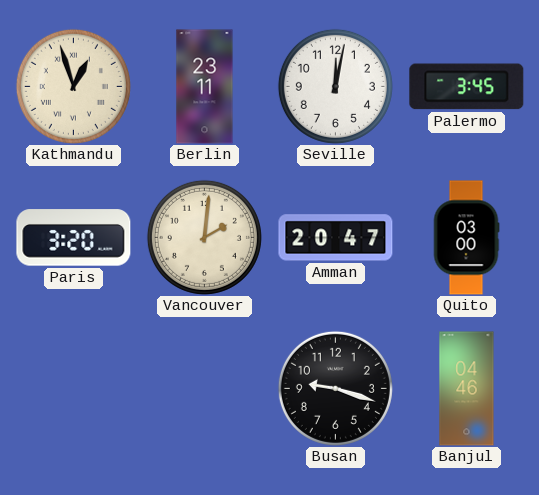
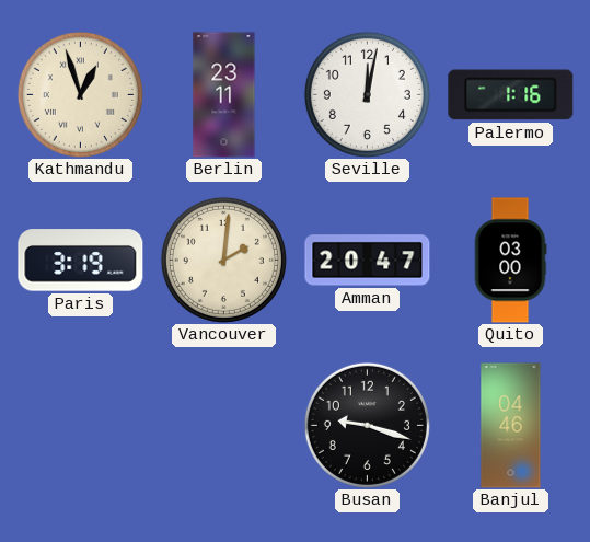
Palermo: 3:45 -> 1:16
Paris: 3:20 -> 3:19
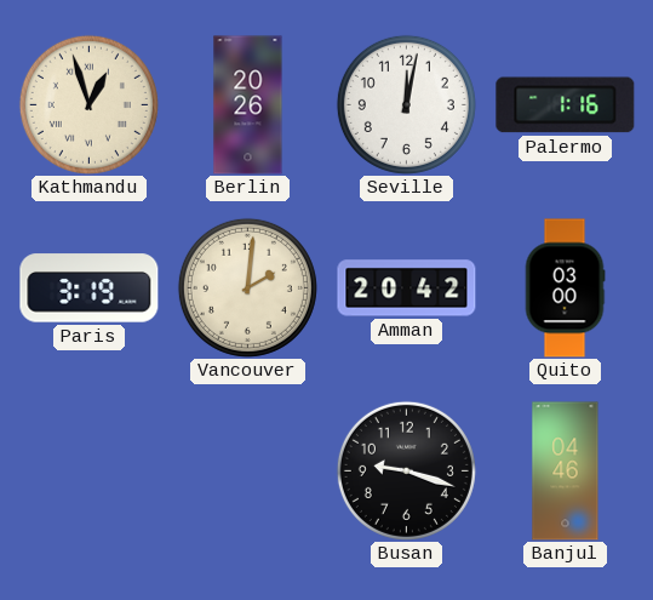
Berlin: 23:11 -> 20:26
Amman: 20:47 -> 20:42
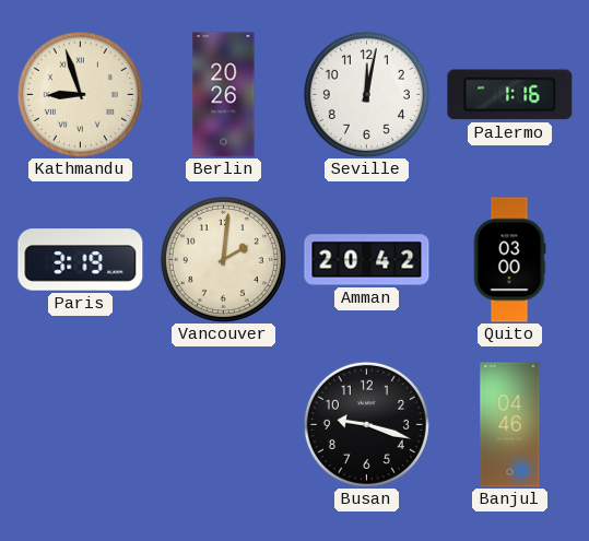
Kathmandu: 12:57 -> 8:57
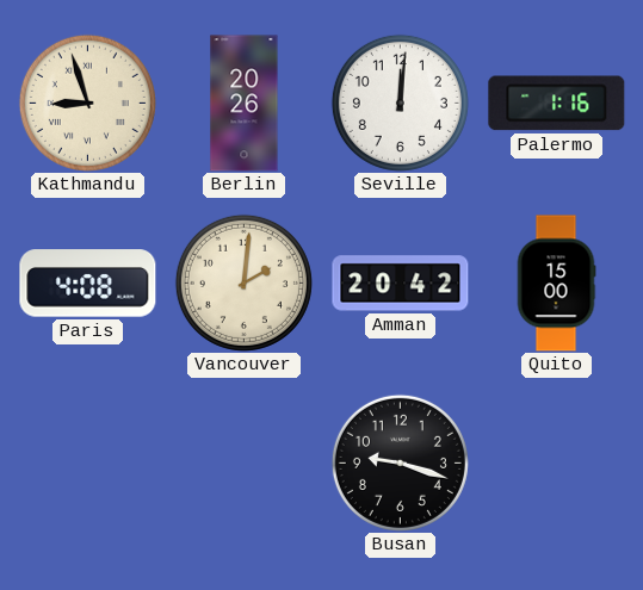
Seville: 12:02 -> 12:01
Paris: 3:19 -> 4:08
Quito: 03:00 -> 15:00
Banjul: 04:46 -> none
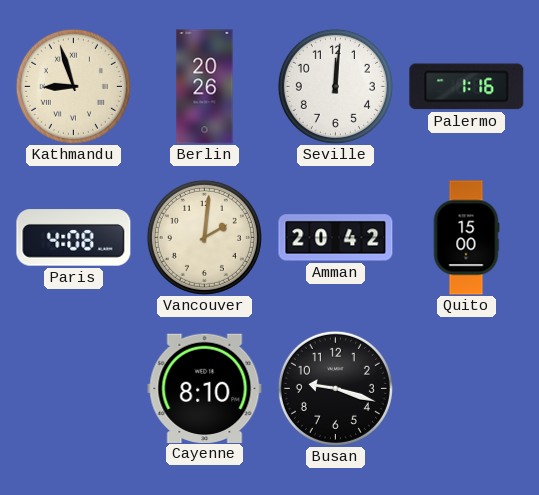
Cayenne: none -> 8:10
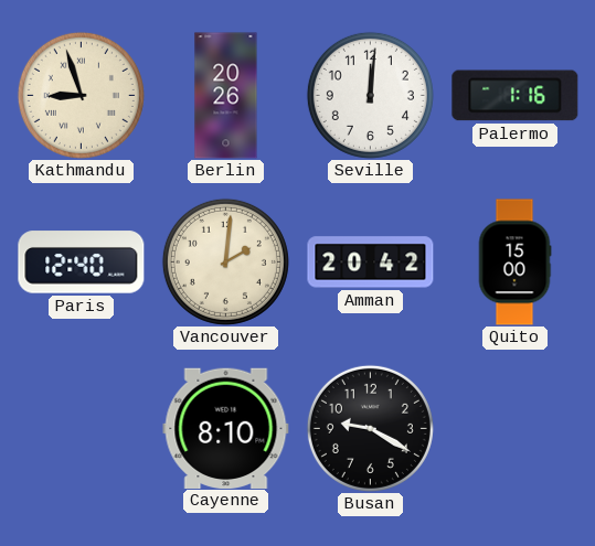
Paris: 4:08 -> 12:40
Busan: 9:18 -> 9:20
